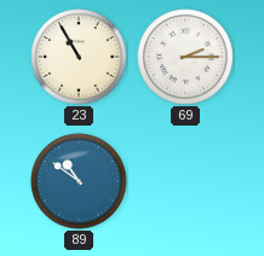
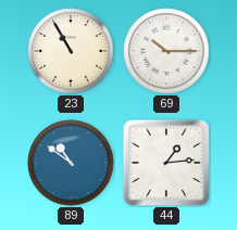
69: 2:15 -> 10:15
44: none -> 1:14
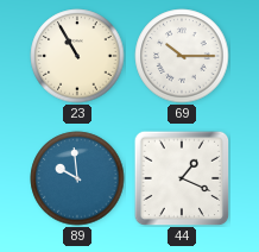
89: 10:51 -> 9:59
44: 1:14 -> 1:19
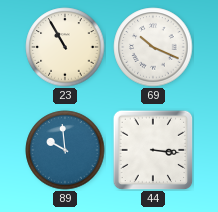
69: 10:15 -> 10:19
44: 1:19 -> 3:16
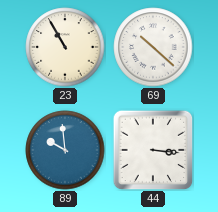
69: 10:19 -> 10:22
